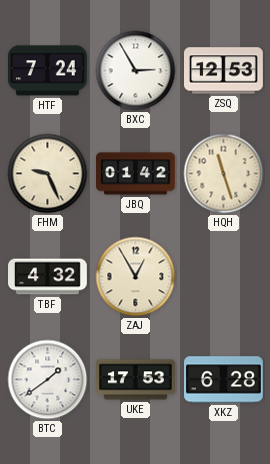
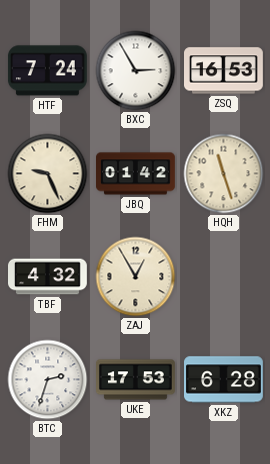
ZSQ: 12:53 -> 16:53
BTC: 1:39 -> 2:33
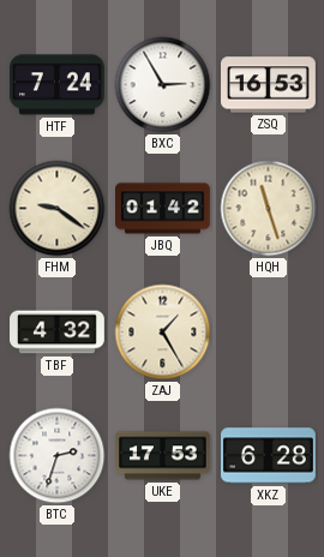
FHM: 9:26 -> 9:21
ZAJ: 12:55 -> 1:25
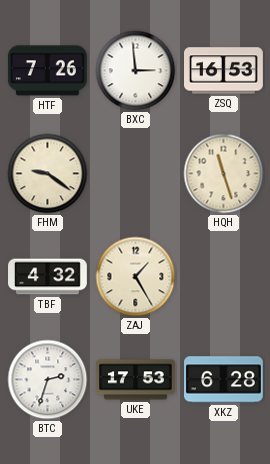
HTF: 7:24 -> 7:26
BXC: 2:55 -> 2:59
JBQ: 01:42 -> none
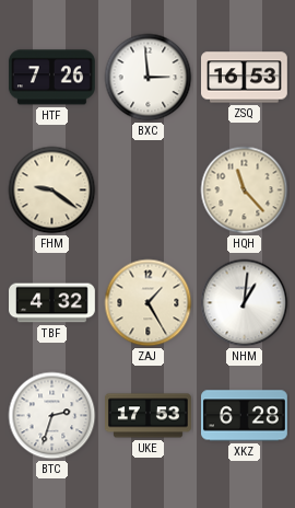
HQH: 11:27 -> 11:23
NHM: none -> 1:01
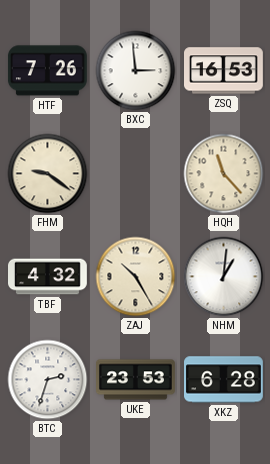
ZAJ: 1:25 -> 10:25
UKE: 17:53 -> 23:53
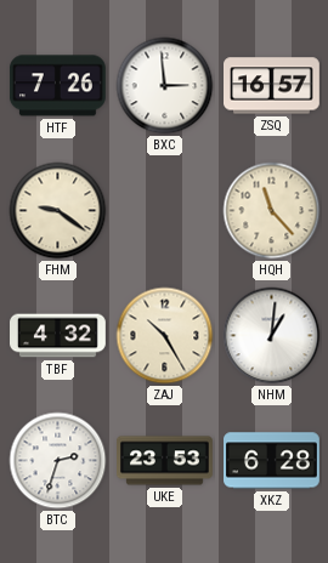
ZSQ: 16:53 -> 16:57
